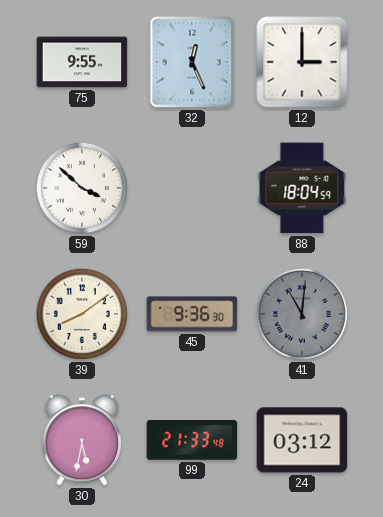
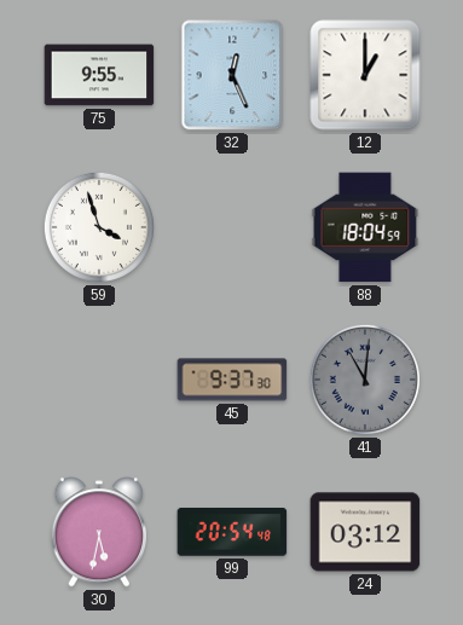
12: 3:00 -> 1:00
59: 3:52 -> 3:57
39: 8:09 -> none
45: 9:36 -> 9:37
99: 21:33 -> 20:54
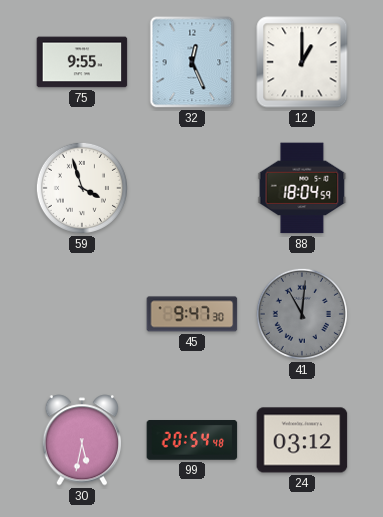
45: 9:37 -> 9:47
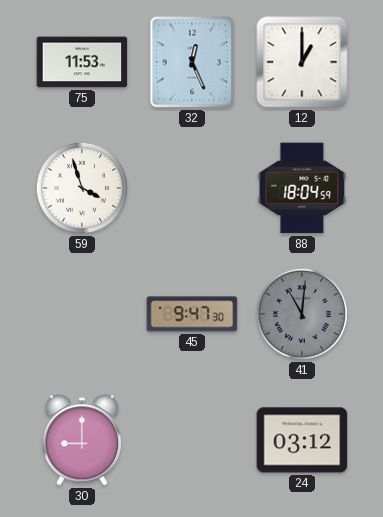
75: 9:55 -> 11:53
30: 5:32 -> 9:00
99: 20:54 -> none
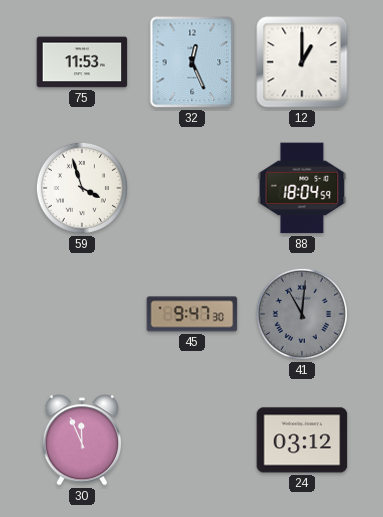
30: 9:00 -> 11:56
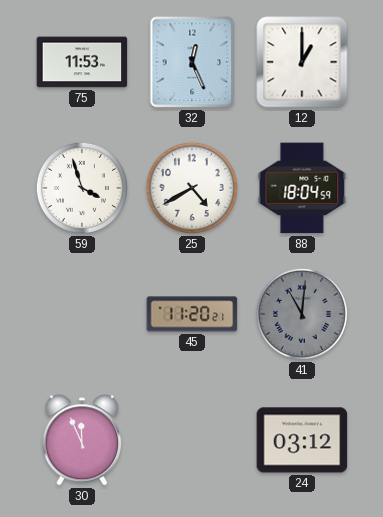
25: none -> 4:40
45: 9:47 -> 11:20
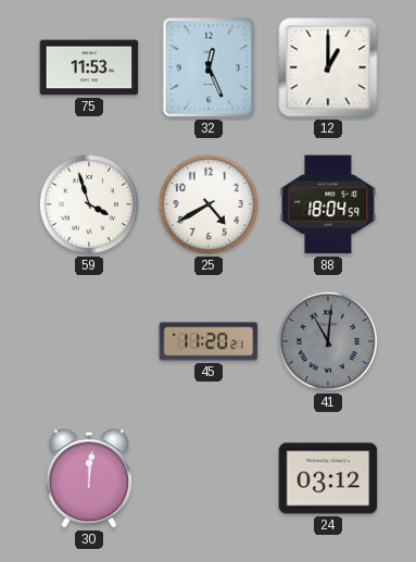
30: 11:56 -> 12:01
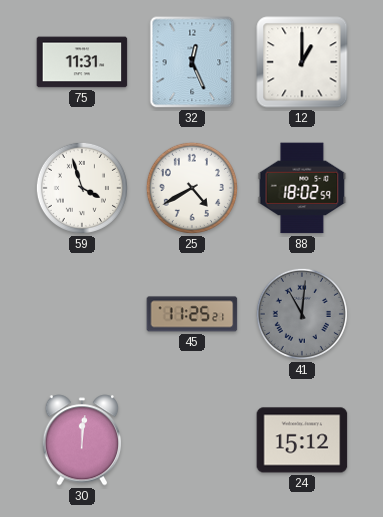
75: 11:53 -> 11:31
88: 18:04 -> 18:02
45: 11:20 -> 11:25
24: 03:12 -> 15:12
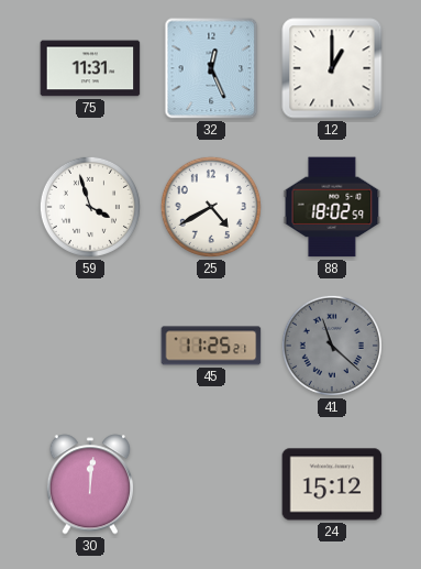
41: 11:01 -> 11:22
